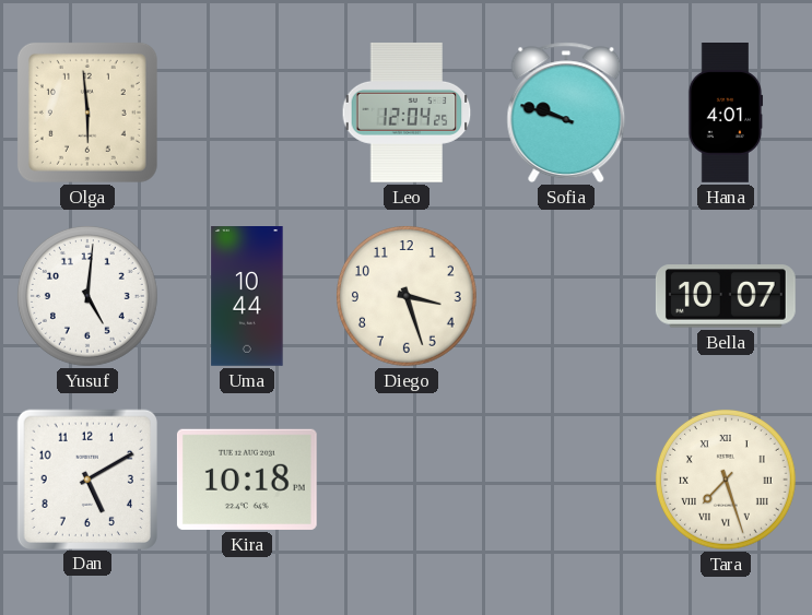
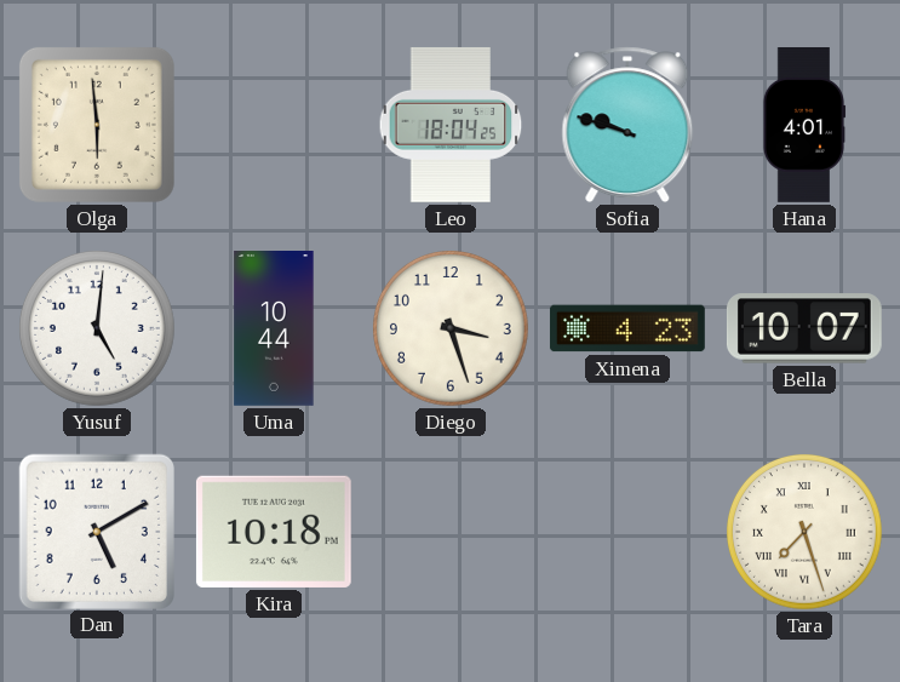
Leo: 12:04 -> 18:04
Ximena: none -> 4:23
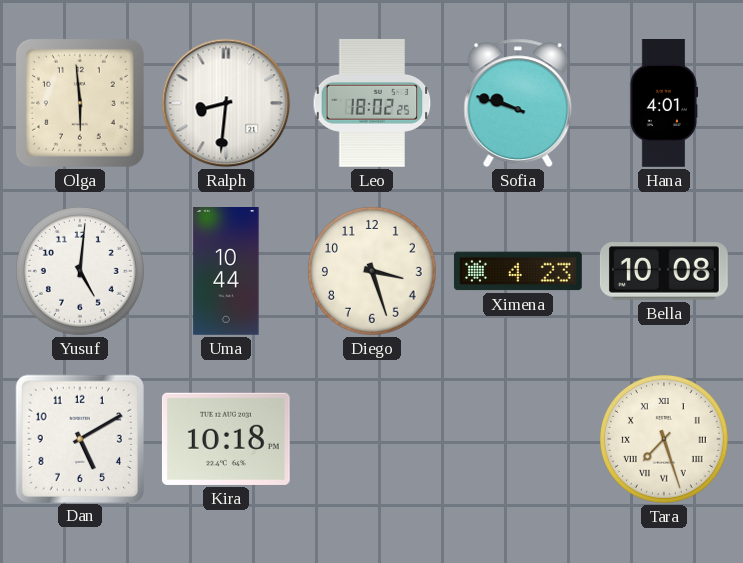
Ralph: none -> 8:31
Leo: 18:04 -> 18:02
Bella: 10:07 -> 10:08
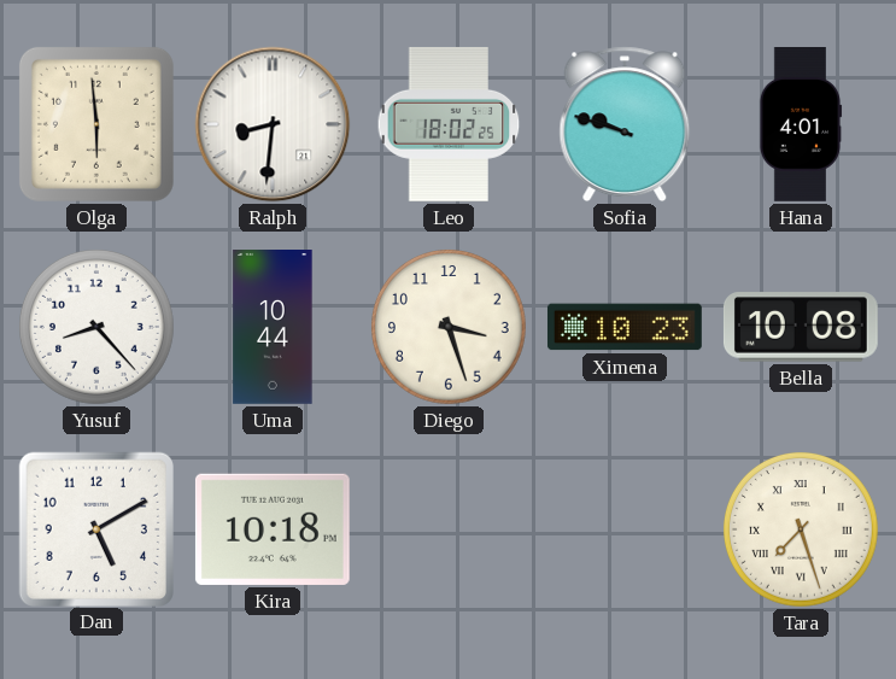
Yusuf: 5:01 -> 8:23
Ximena: 4:23 -> 10:23
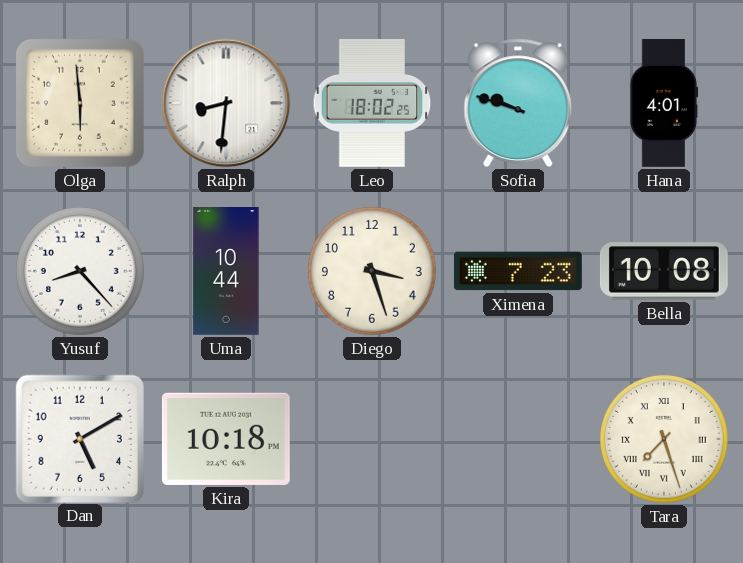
Ximena: 10:23 -> 7:23
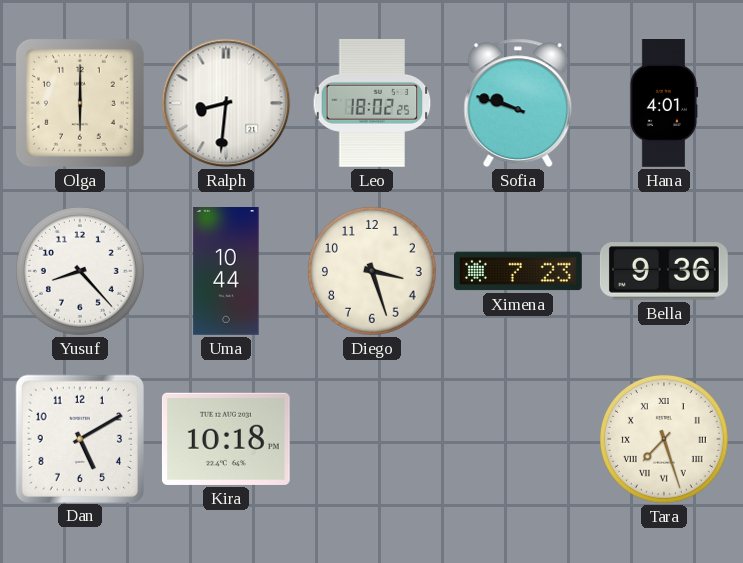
Olga: 5:59 -> 6:00
Bella: 10:08 -> 9:36
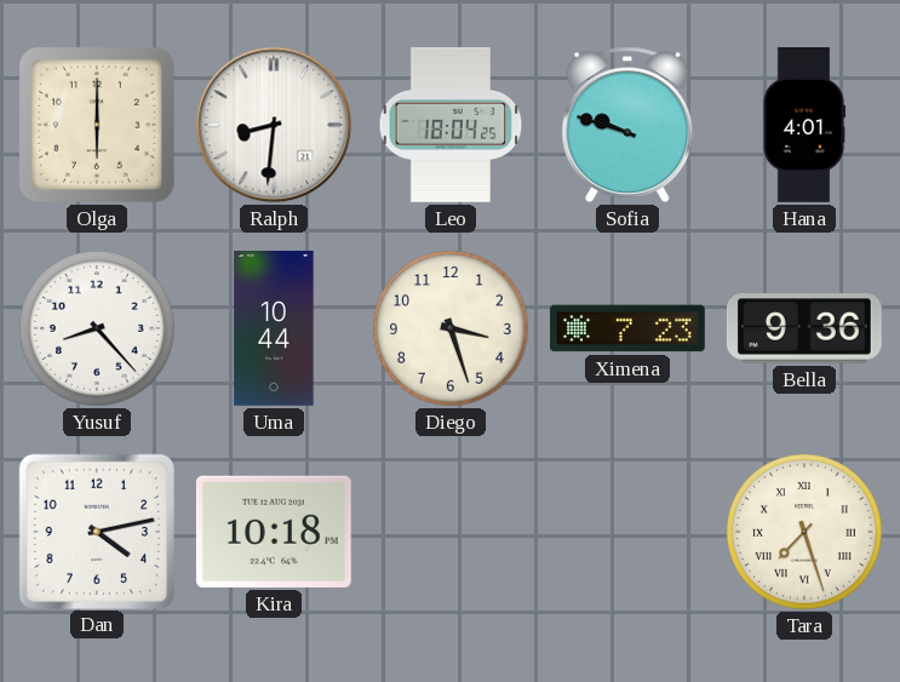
Leo: 18:02 -> 18:04
Dan: 5:10 -> 4:13
